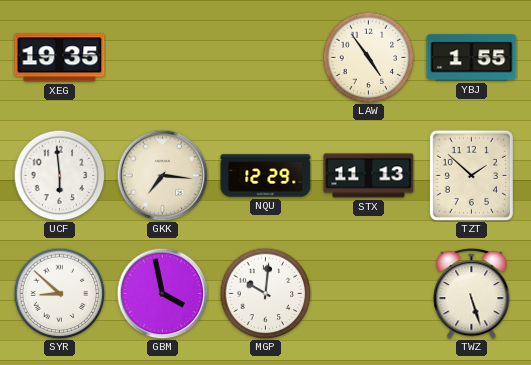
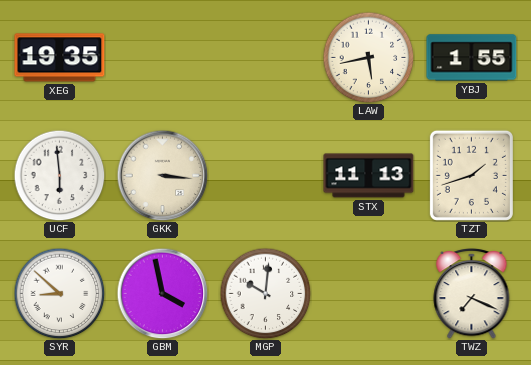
LAW: 4:54 -> 5:43
GKK: 7:16 -> 3:16
NQU: 12:29 -> none
TZT: 1:52 -> 1:42
TWZ: 5:27 -> 7:19
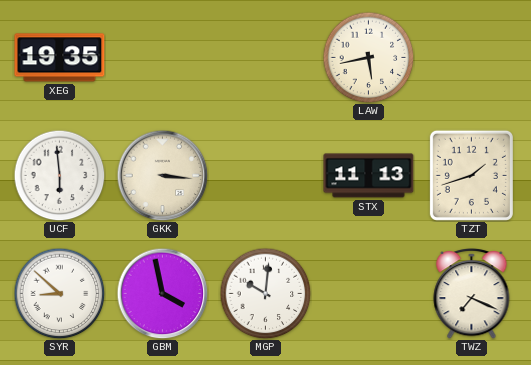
YBJ: 1:55 -> none
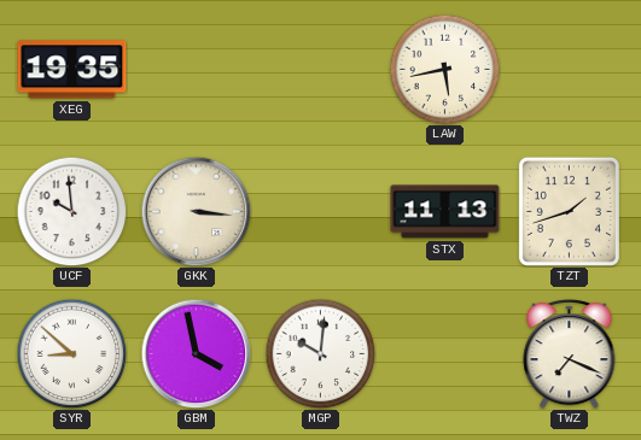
UCF: 5:59 -> 9:59
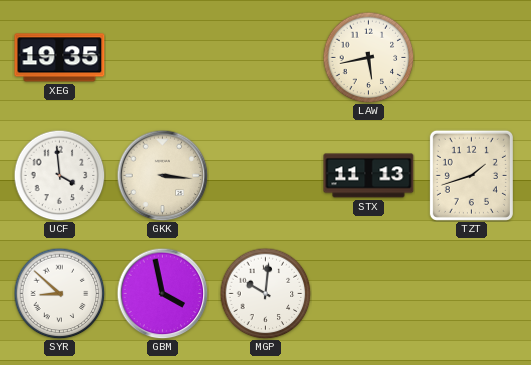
UCF: 9:59 -> 3:59
TWZ: 7:19 -> none
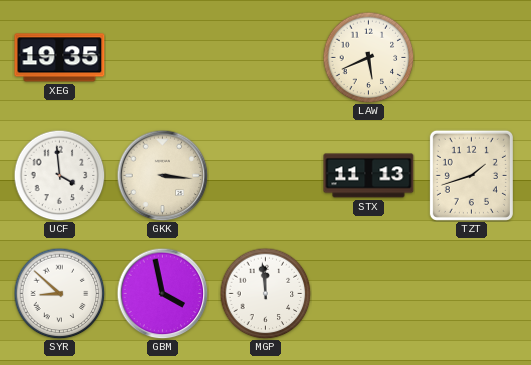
LAW: 5:43 -> 5:41
MGP: 10:01 -> 11:59
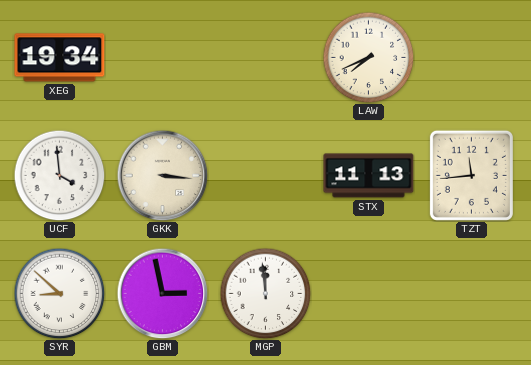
XEG: 19:35 -> 19:34
LAW: 5:41 -> 7:41
TZT: 1:42 -> 11:44
GBM: 3:58 -> 2:58
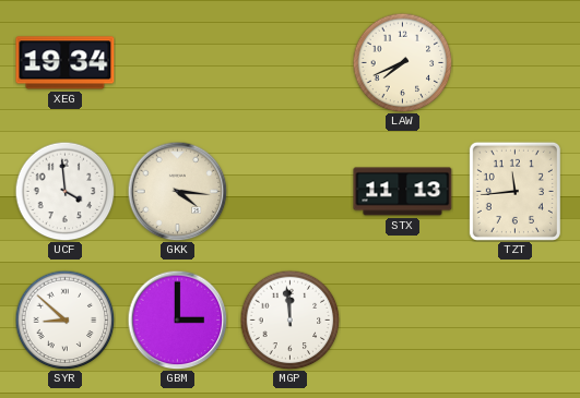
GKK: 3:16 -> 4:16
GBM: 2:58 -> 3:00
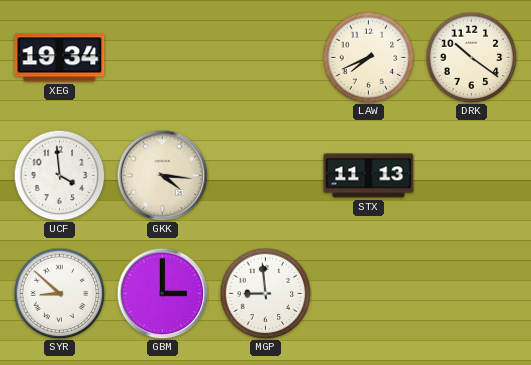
DRK: none -> 10:21
TZT: 11:44 -> none
MGP: 11:59 -> 8:59
